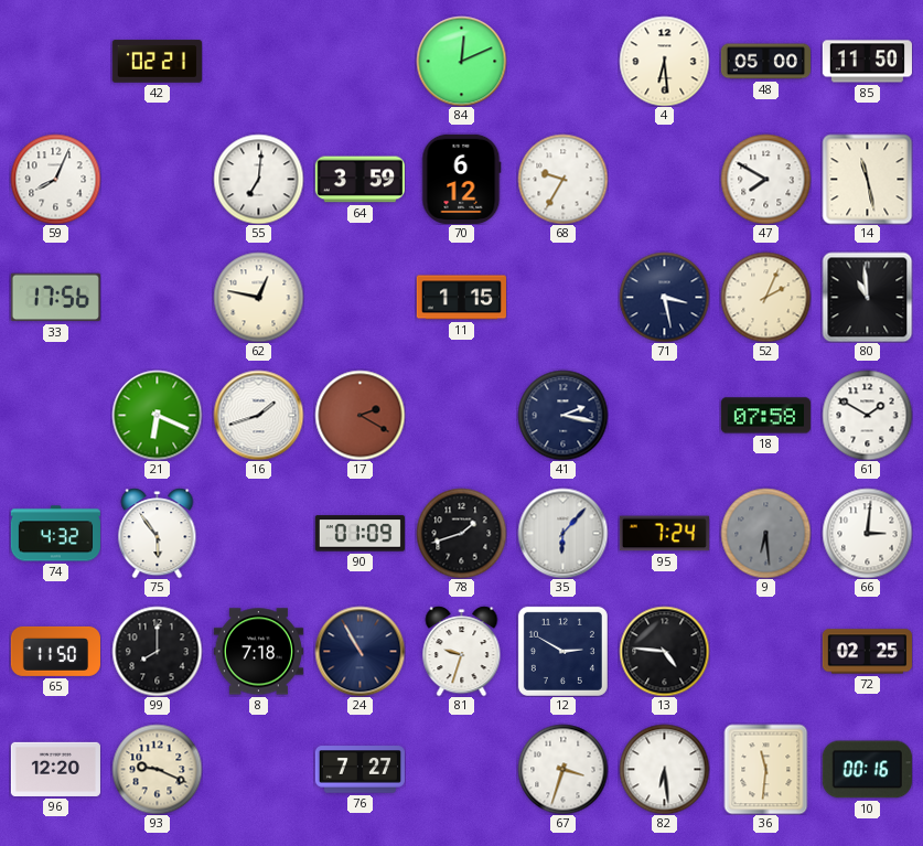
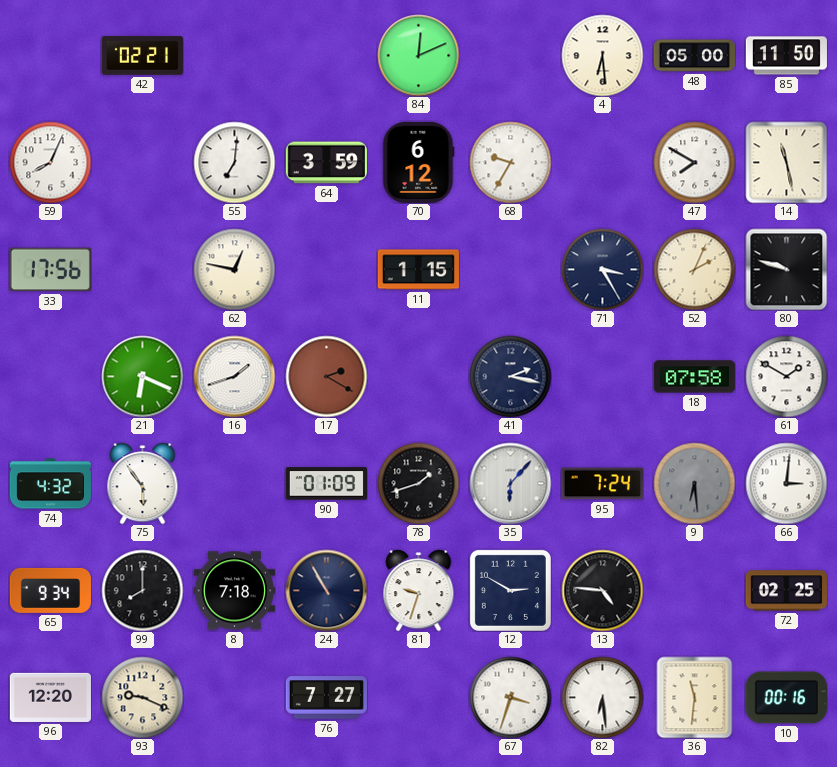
71: 3:28 -> 3:25
80: 10:59 -> 9:48
65: 11:50 -> 9:34
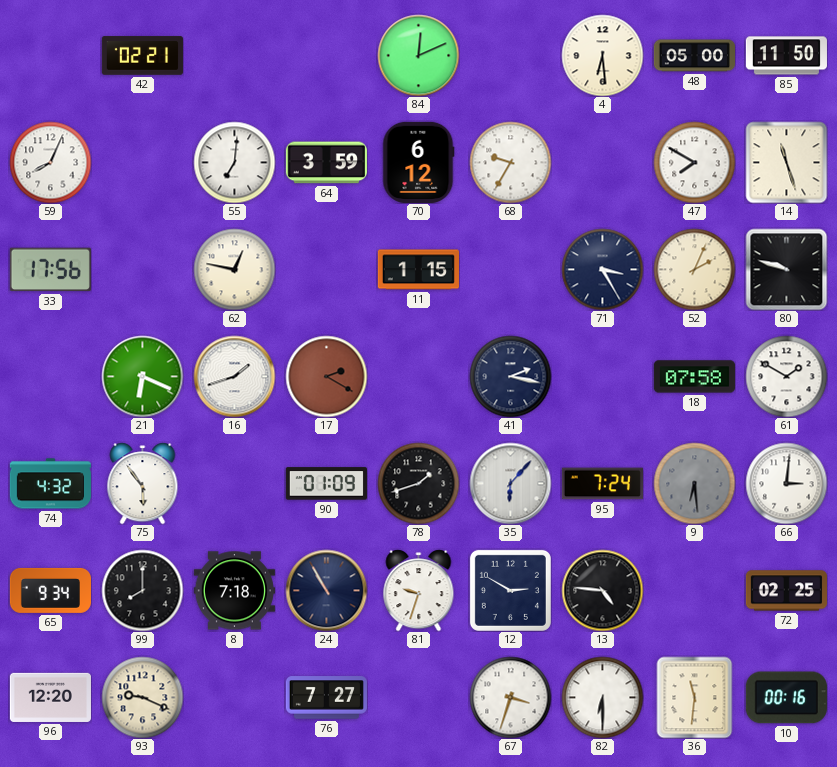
14: 11:28 -> 11:27
82: 6:29 -> 6:30
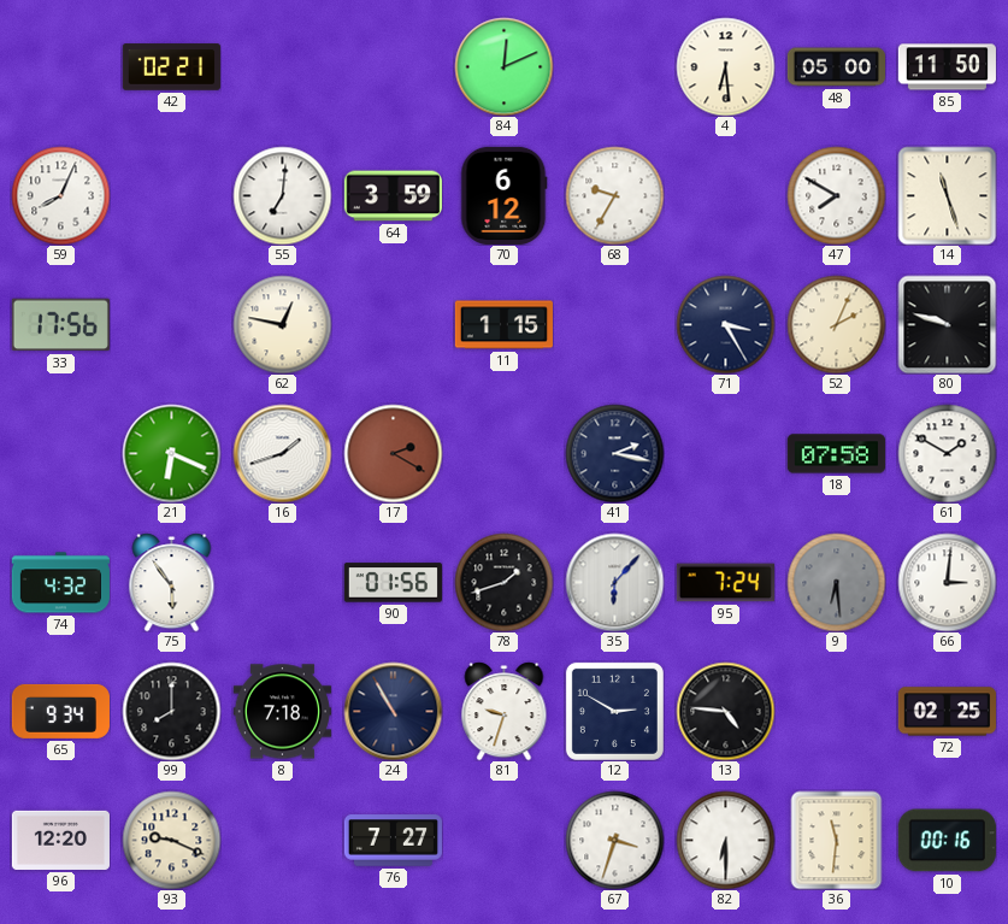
90: 01:09 -> 01:56
